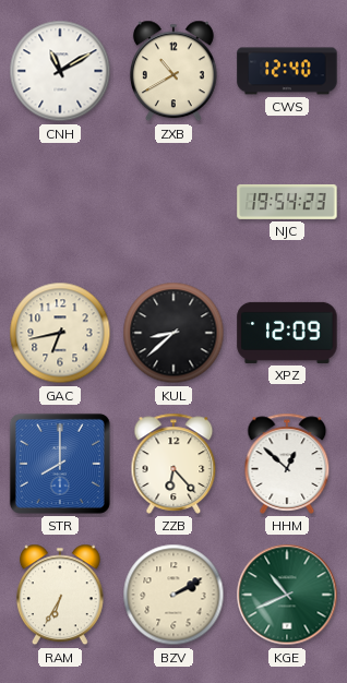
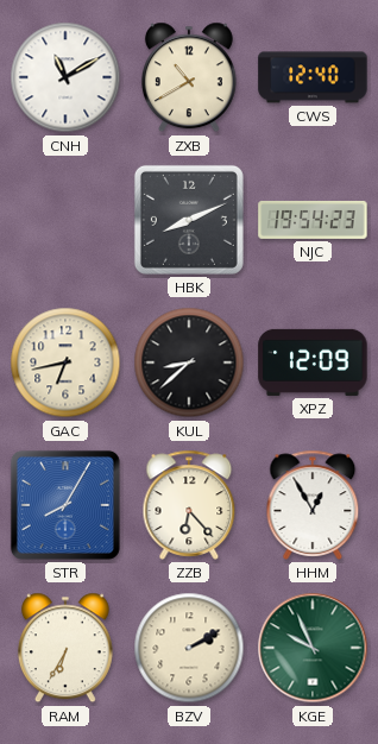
HBK: none -> 8:11
STR: 8:00 -> 8:05
HHM: 12:52 -> 12:55
KGE: 10:41 -> 9:56
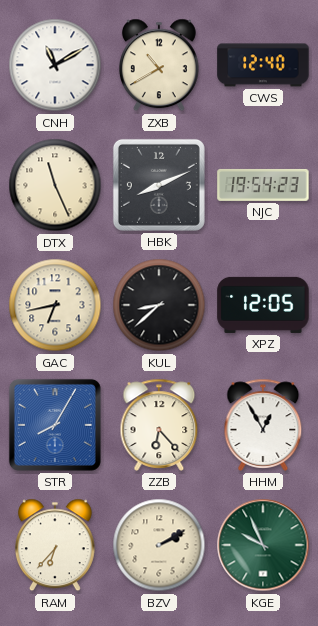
DTX: none -> 11:26
XPZ: 12:09 -> 12:05
RAM: 6:35 -> 6:37
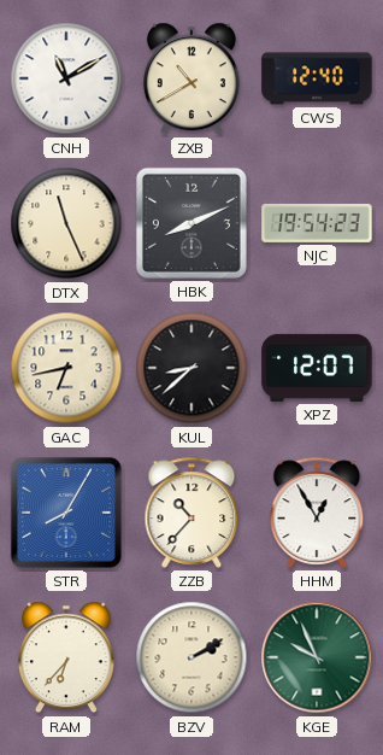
XPZ: 12:05 -> 12:07
ZZB: 6:23 -> 10:37
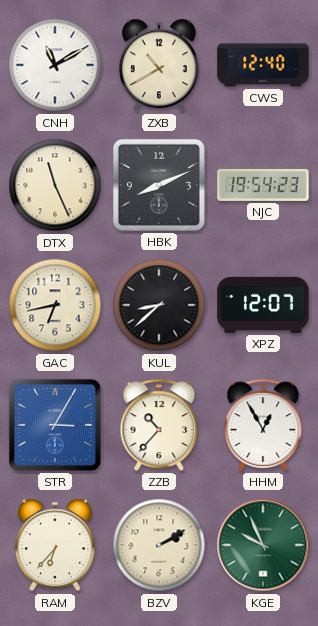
STR: 8:05 -> 3:05
